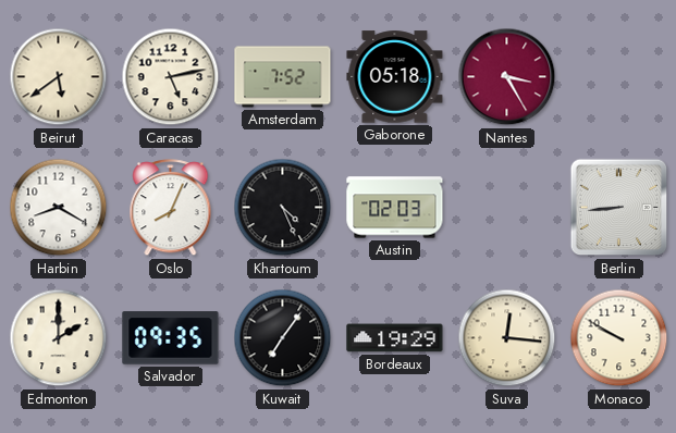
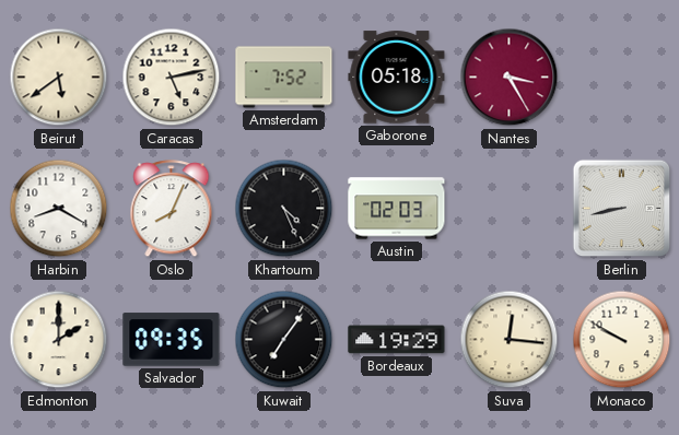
Berlin: 8:44 -> 8:43
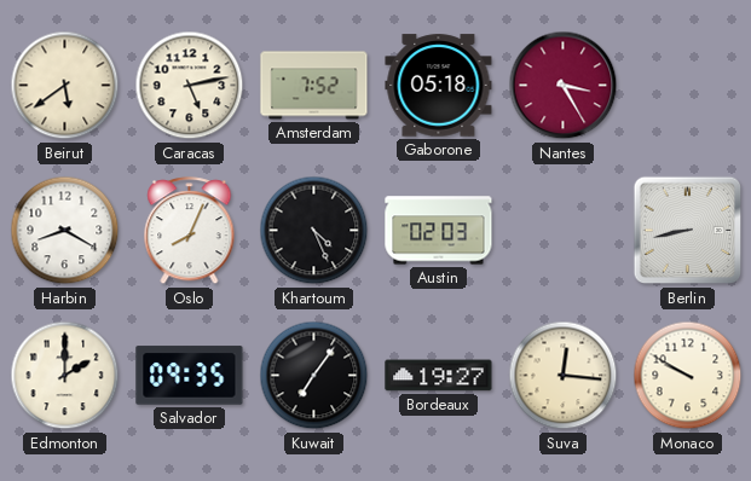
Bordeaux: 19:29 -> 19:27
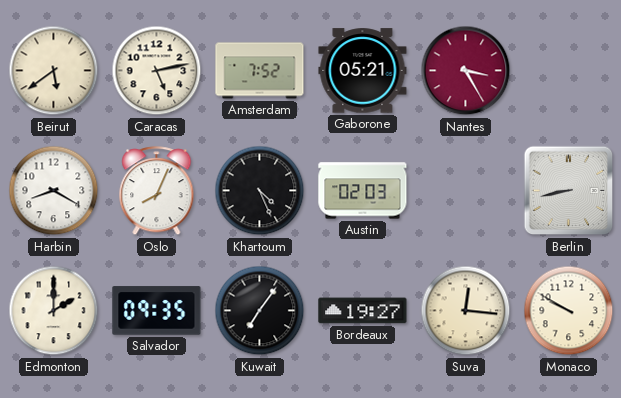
Gaborone: 05:18 -> 05:21
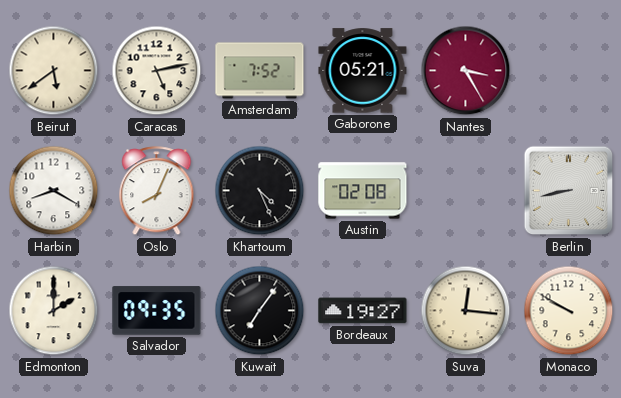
Austin: 02:03 -> 02:08
